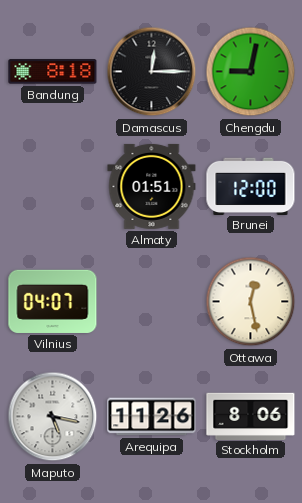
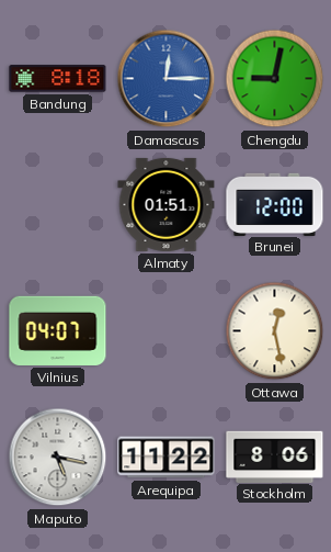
Damascus dial: black -> blue
Arequipa: 11:26 -> 11:22
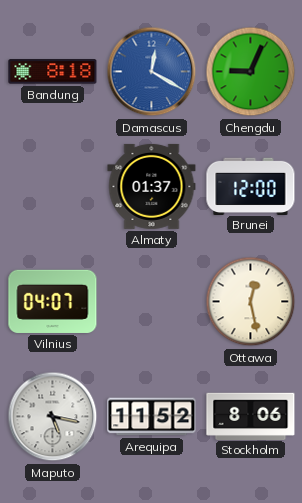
Damascus: 12:15 -> 12:20
Chengdu: 9:02 -> 9:04
Almaty: 01:51 -> 01:37
Arequipa: 11:22 -> 11:52
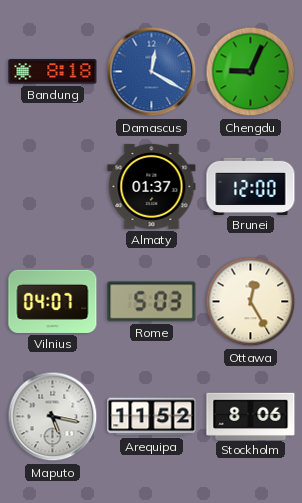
Rome: none -> 5:03
Ottawa: 12:28 -> 12:25
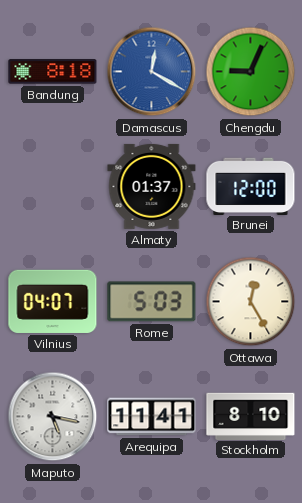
Arequipa: 11:52 -> 11:41
Stockholm: 8:06 -> 8:10
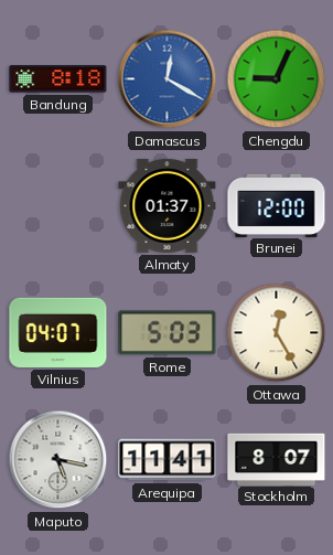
Stockholm: 8:10 -> 8:07
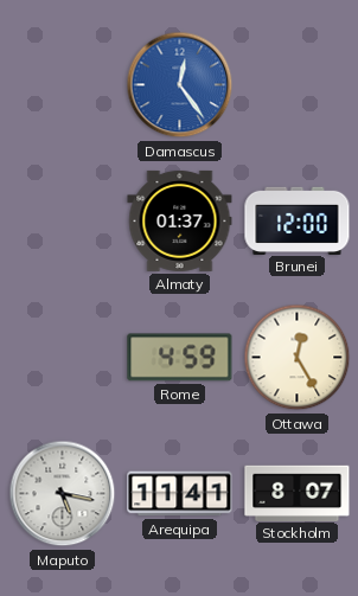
Bandung: 8:18 -> none
Damascus: 12:20 -> 12:24
Chengdu: 9:04 -> none
Vilnius: 04:07 -> none
Rome: 5:03 -> 4:59
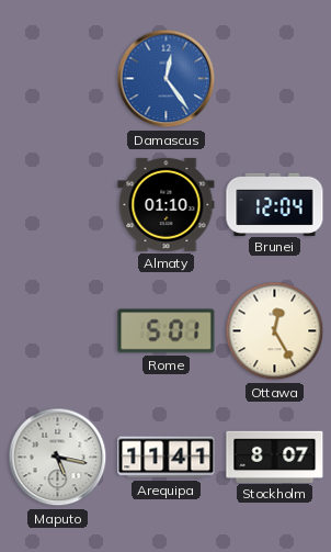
Almaty: 01:37 -> 01:10
Brunei: 12:00 -> 12:04
Rome: 4:59 -> 5:01
